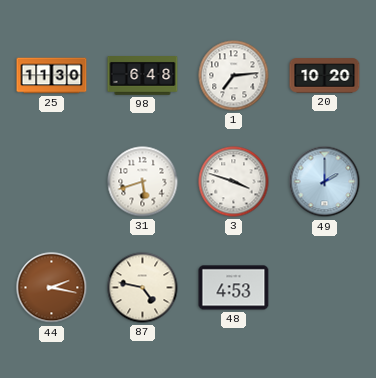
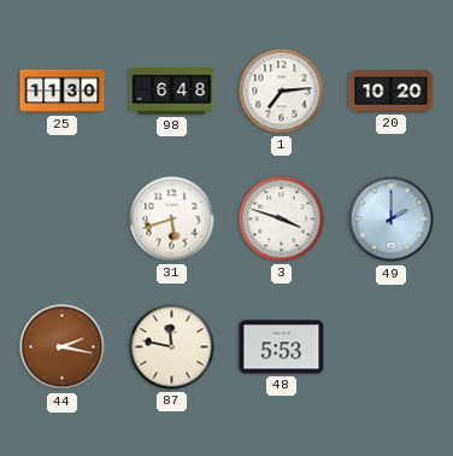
87: 4:47 -> 11:47
48: 4:53 -> 5:53
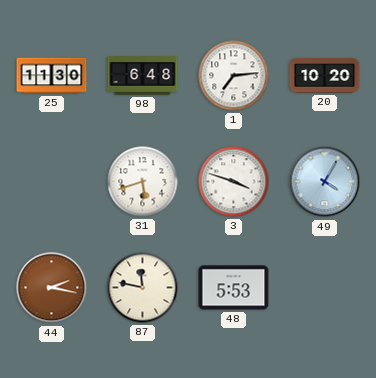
49: 2:00 -> 4:05
